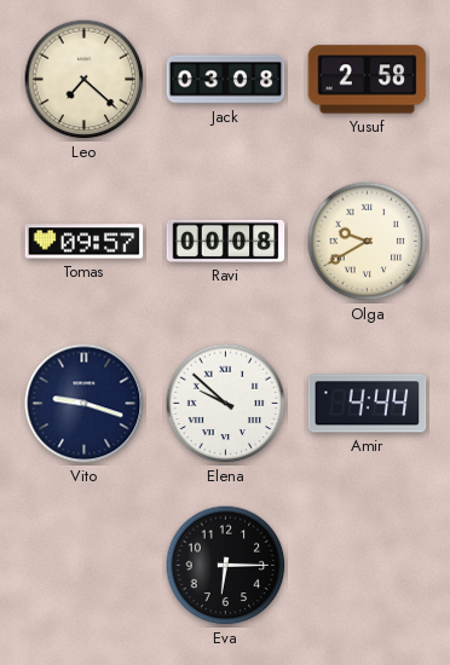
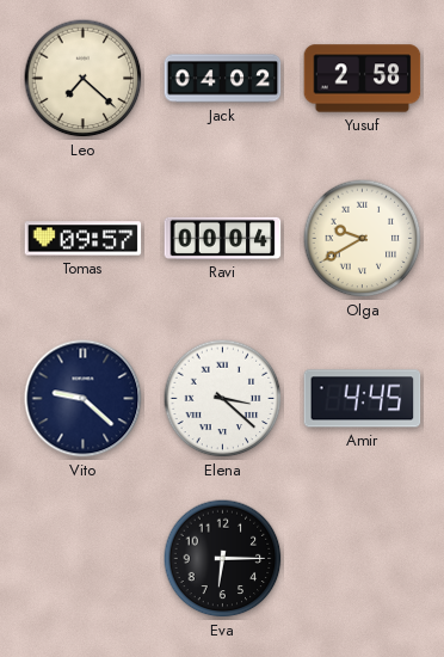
Jack: 03:08 -> 04:02
Ravi: 00:08 -> 00:04
Vito: 9:18 -> 9:22
Elena: 9:52 -> 3:22
Amir: 4:44 -> 4:45
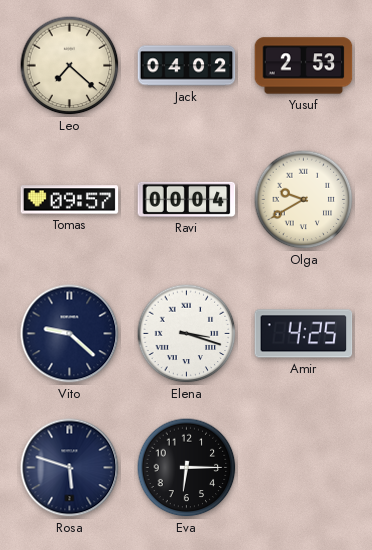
Yusuf: 2:58 -> 2:53
Elena: 3:22 -> 3:18
Amir: 4:45 -> 4:25
Rosa: none -> 5:48
